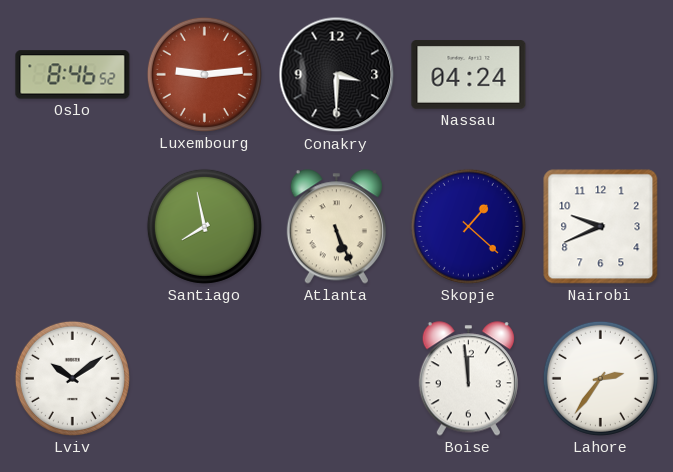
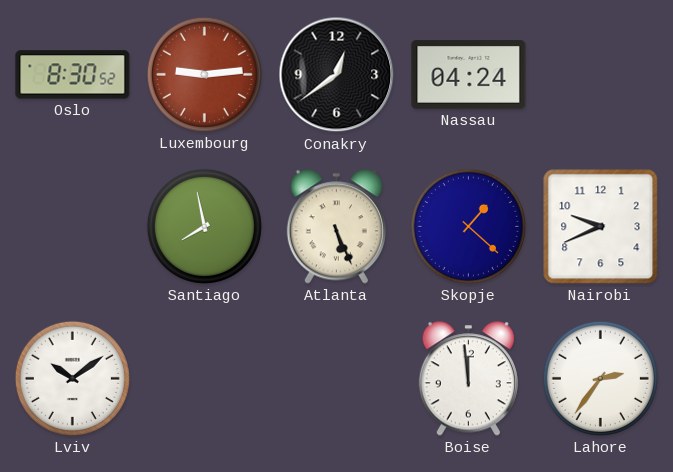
Oslo: 8:46 -> 8:30
Conakry: 3:30 -> 12:39
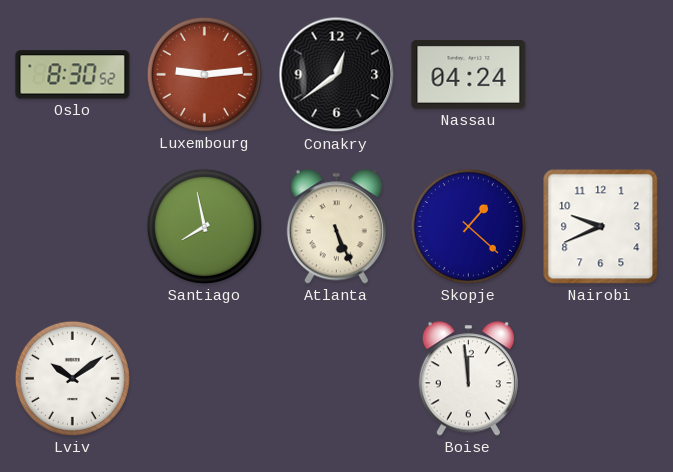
Lahore: 2:36 -> none
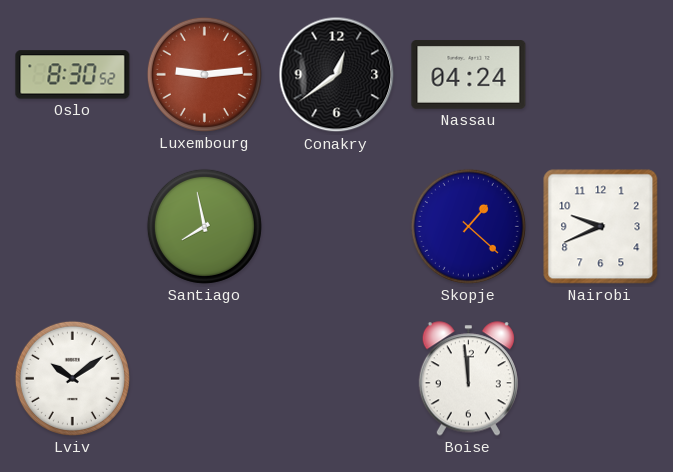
Atlanta: 5:26 -> none
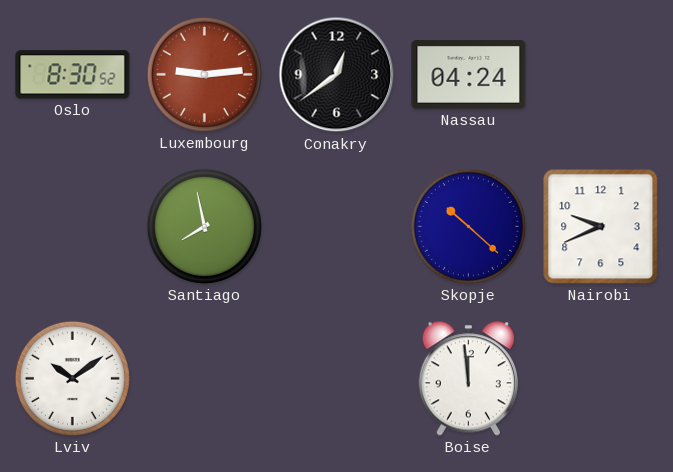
Skopje: 1:22 -> 10:22
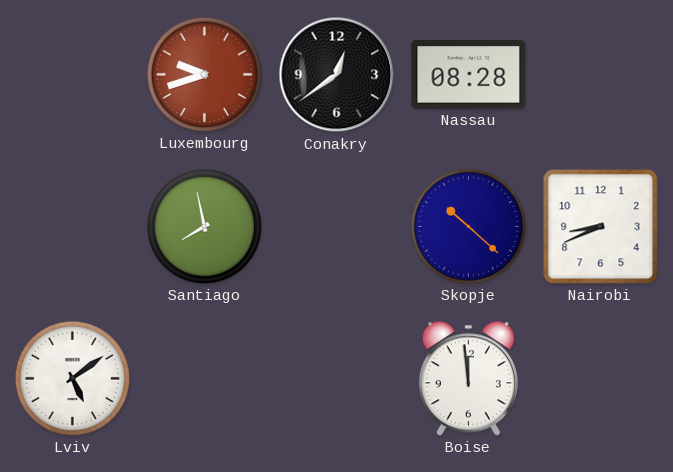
Oslo: 8:30 -> none
Luxembourg: 9:14 -> 9:42
Nassau: 04:24 -> 08:28
Nairobi: 9:41 -> 8:41
Lviv: 10:09 -> 5:09
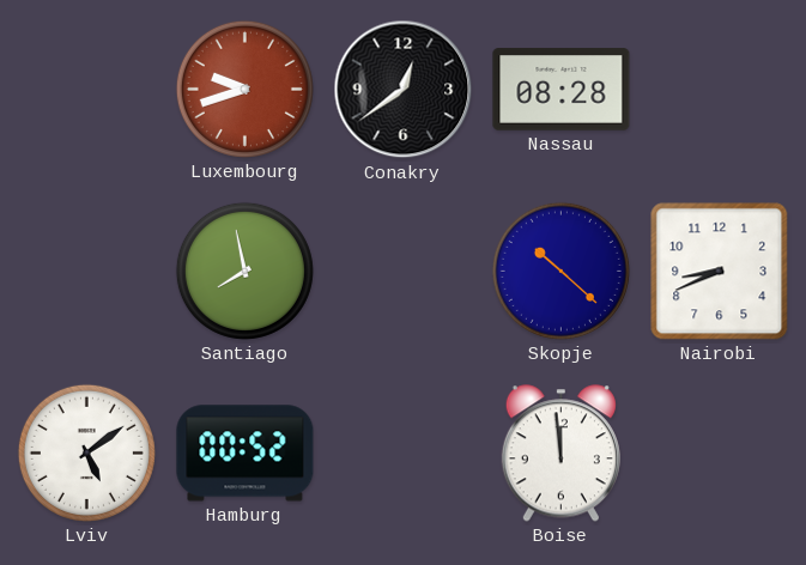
Hamburg: none -> 00:52
